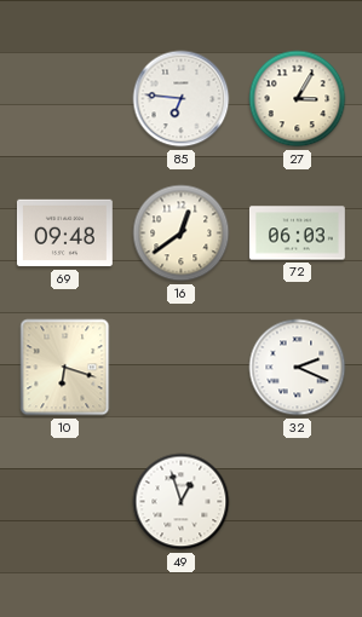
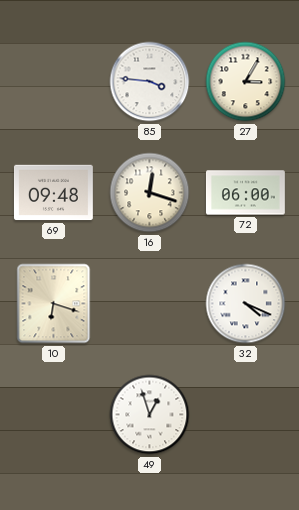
85: 6:46 -> 3:46
16: 12:39 -> 12:18
72: 06:03 -> 06:00
32: 2:19 -> 4:19
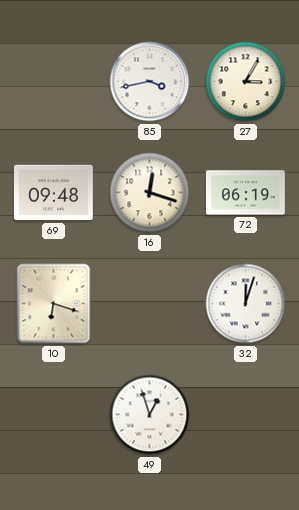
85: 3:46 -> 3:43
72: 06:00 -> 06:19
32: 4:19 -> 12:03
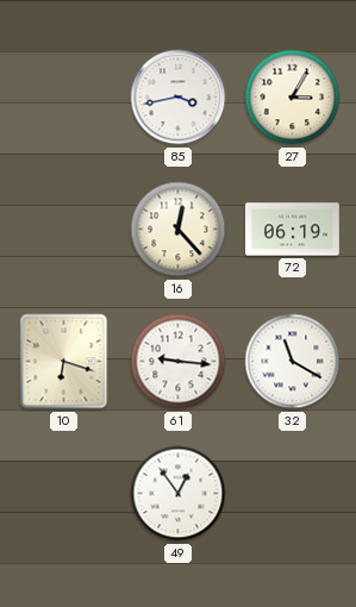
69: 09:48 -> none
16: 12:18 -> 12:23
61: none -> 9:16
32: 12:03 -> 11:20
49: 12:57 -> 12:54
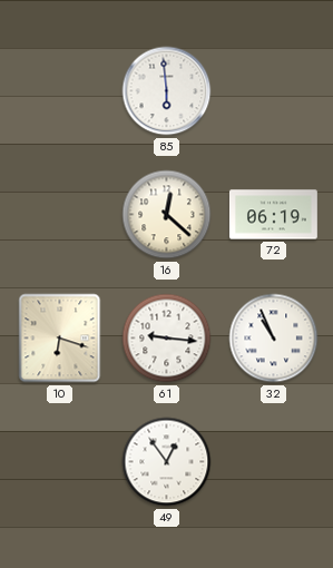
85: 3:43 -> 5:59
27: 3:05 -> none
16: 12:23 -> 12:22
32: 11:20 -> 10:56
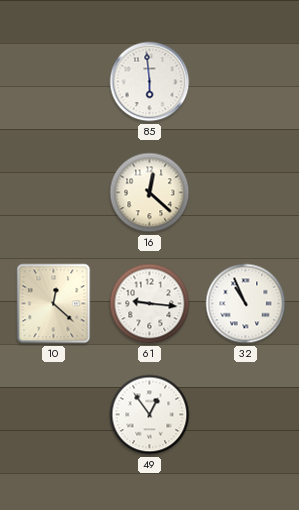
72: 06:19 -> none
10: 6:18 -> 12:22
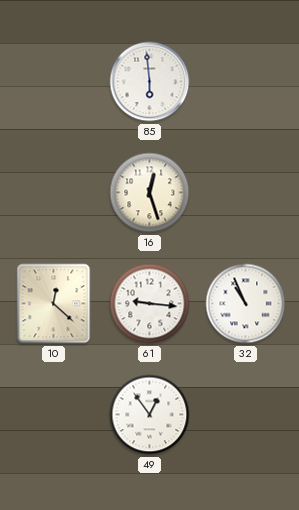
16: 12:22 -> 12:27
